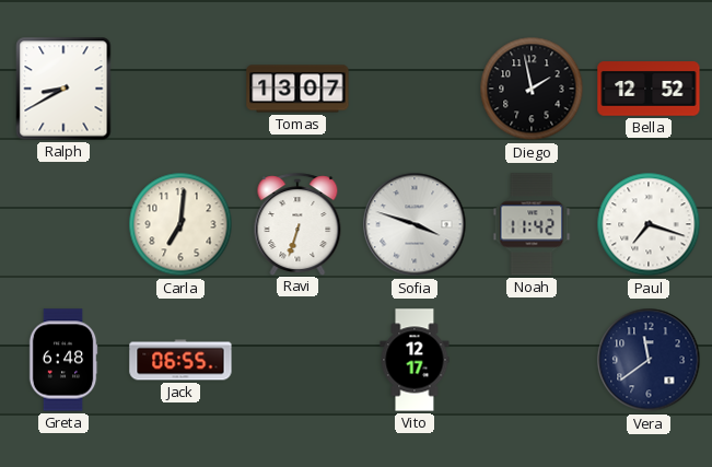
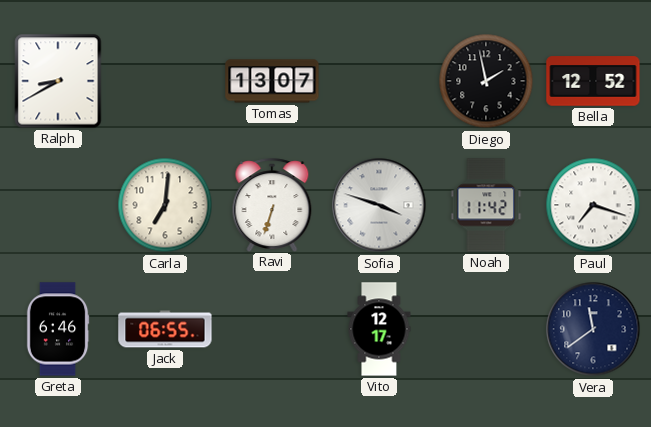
Greta: 6:48 -> 6:46
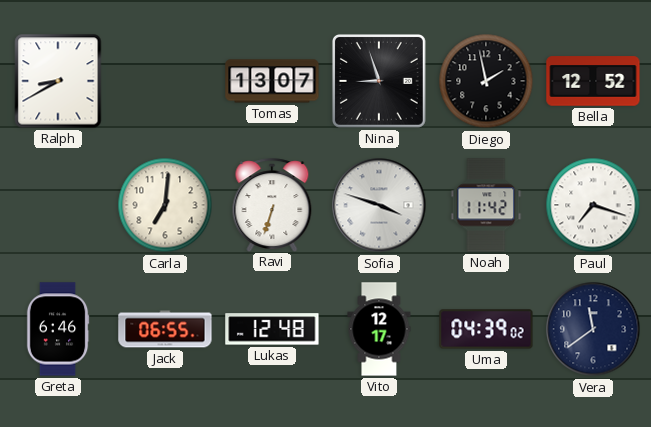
Nina: none -> 8:57
Lukas: none -> 12:48
Uma: none -> 04:39
